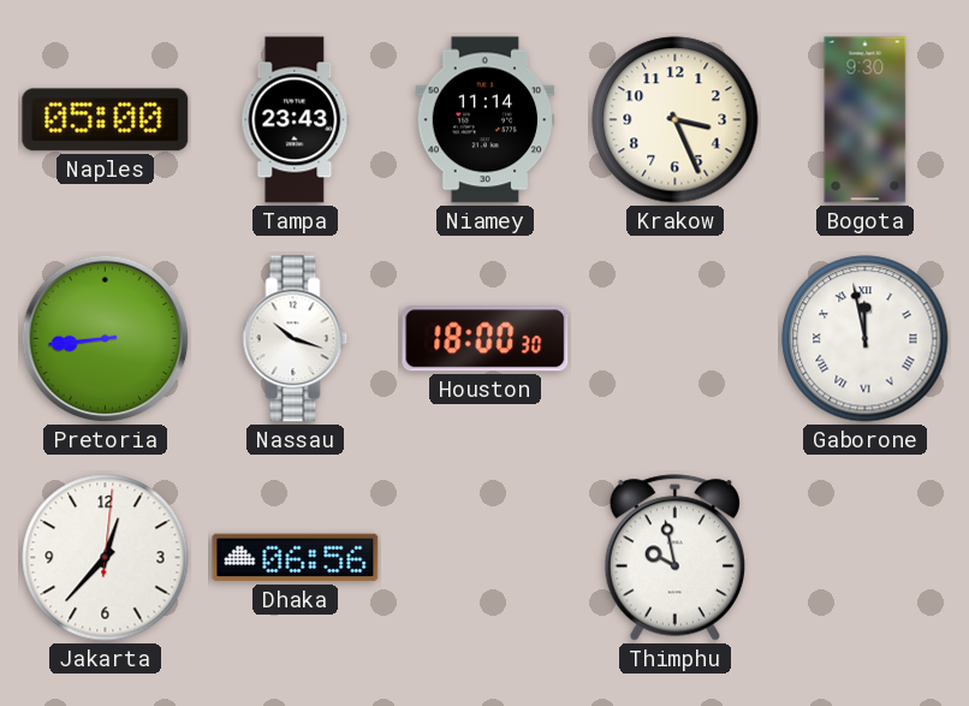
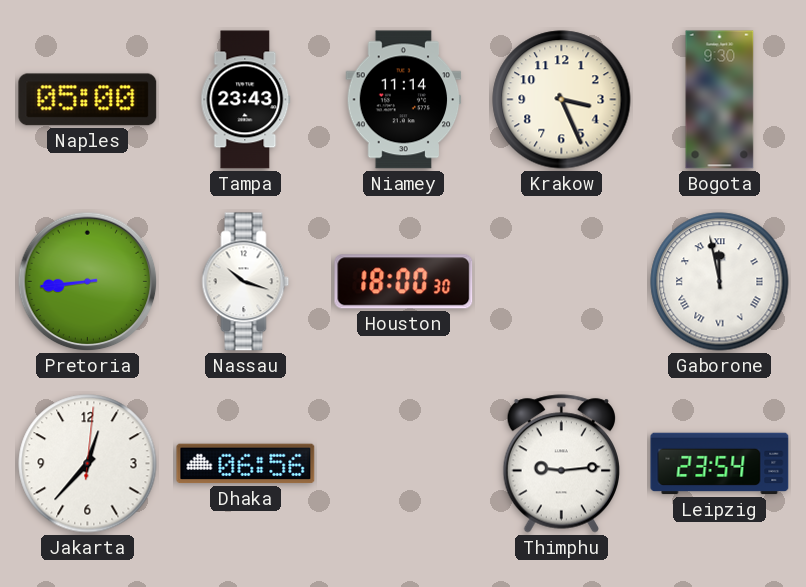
Thimphu: 9:58 -> 9:14
Leipzig: none -> 23:54
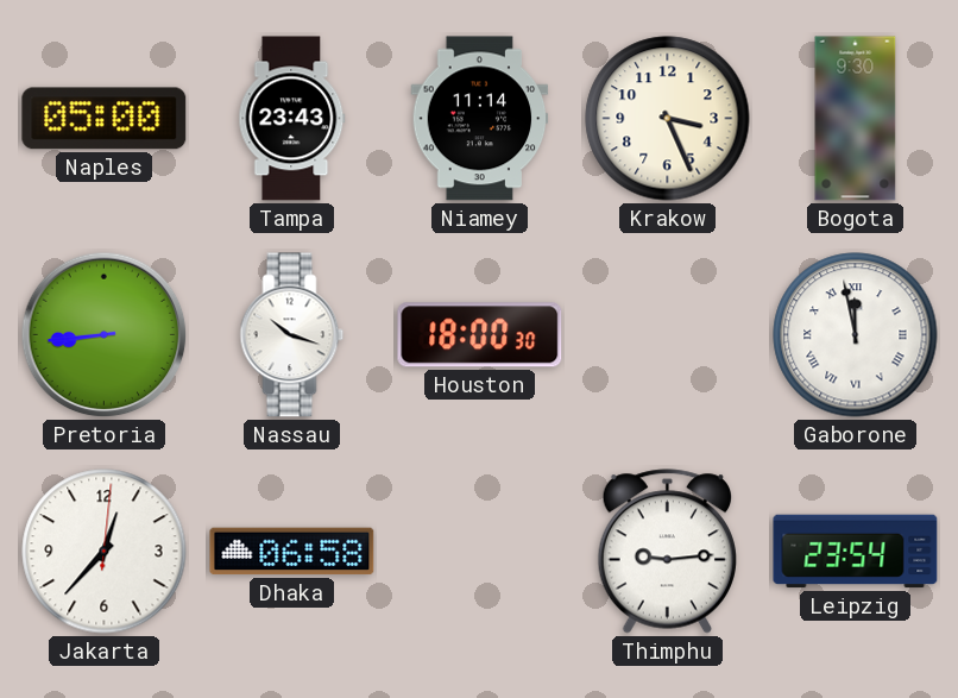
Dhaka: 06:56 -> 06:58
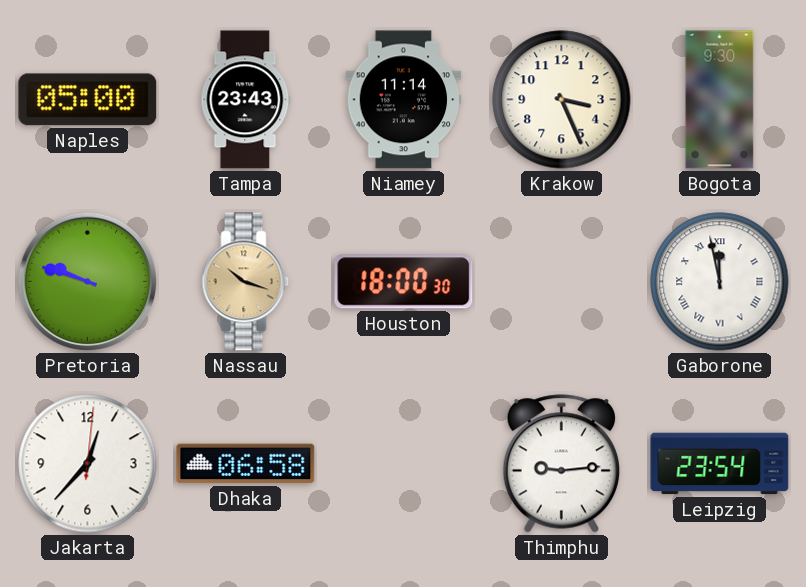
Pretoria: 8:44 -> 9:48
Nassau dial: white -> champagne
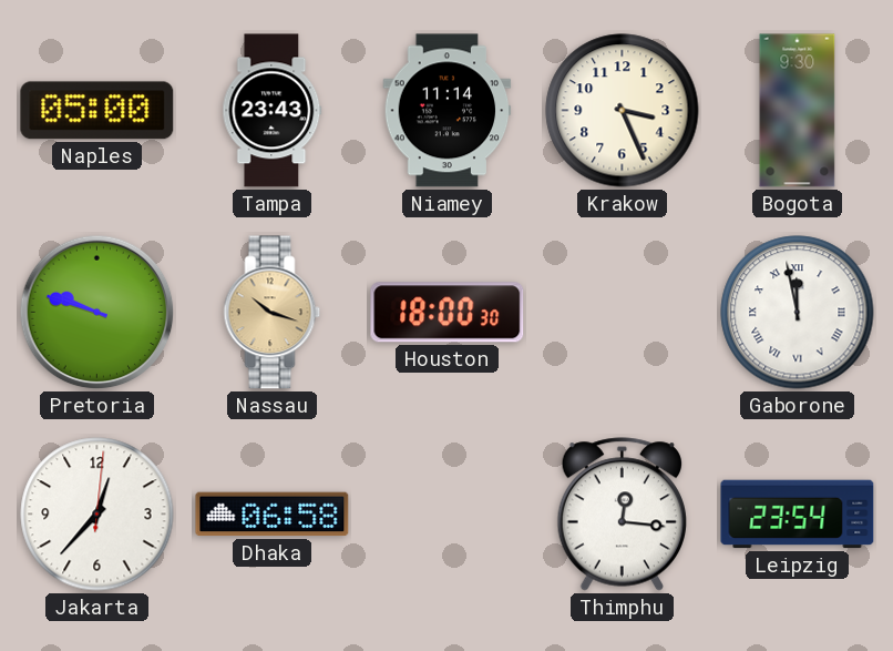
Thimphu: 9:14 -> 12:16
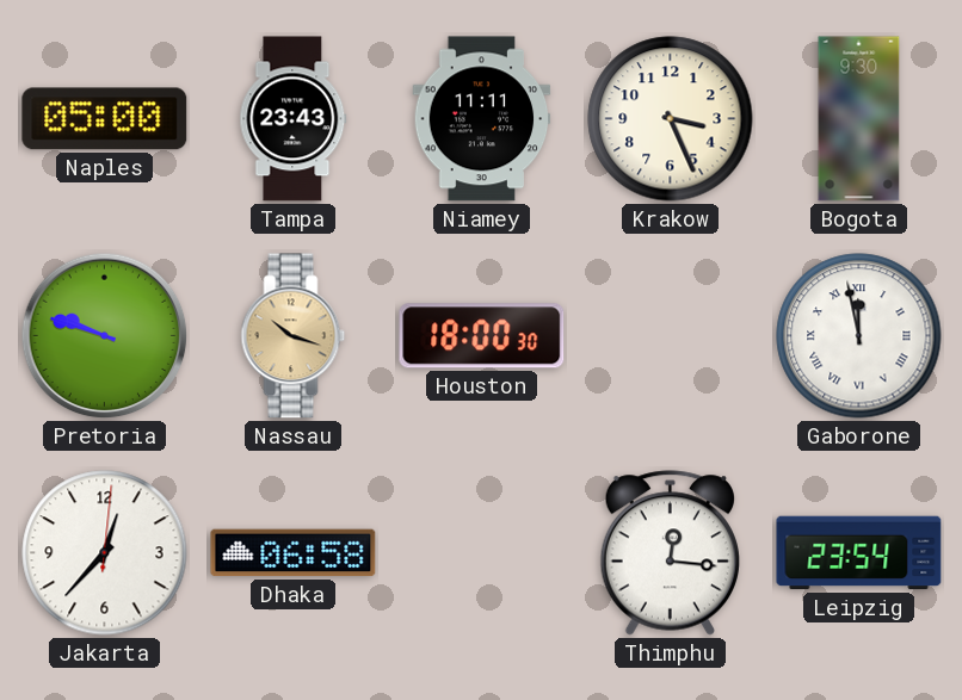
Niamey: 11:14 -> 11:11
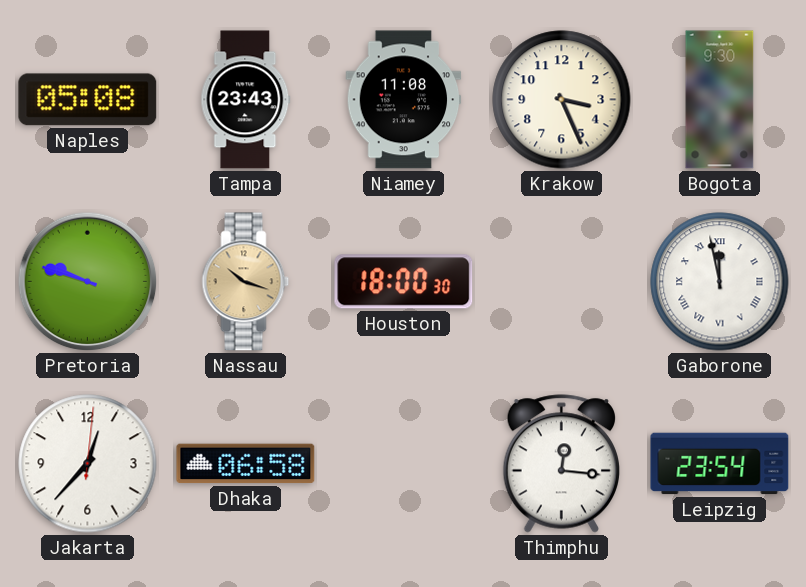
Naples: 05:00 -> 05:08
Niamey: 11:11 -> 11:08
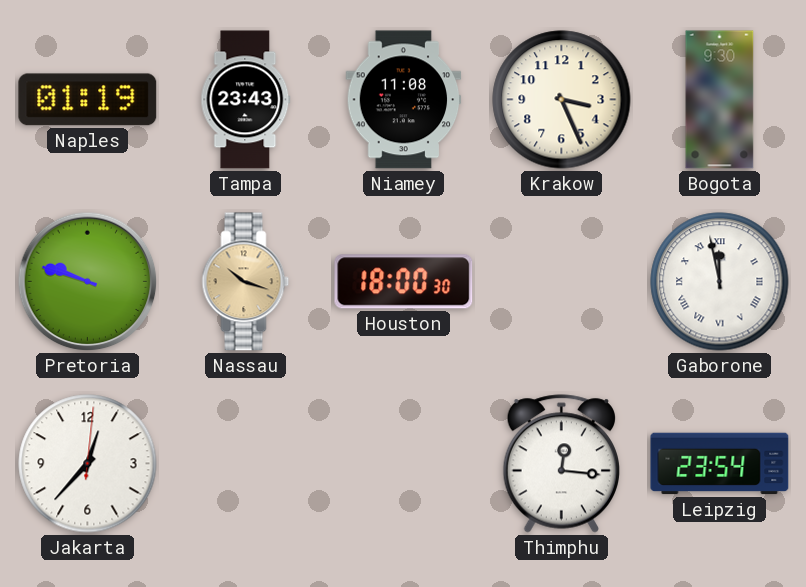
Naples: 05:08 -> 01:19
Dhaka: 06:58 -> none
